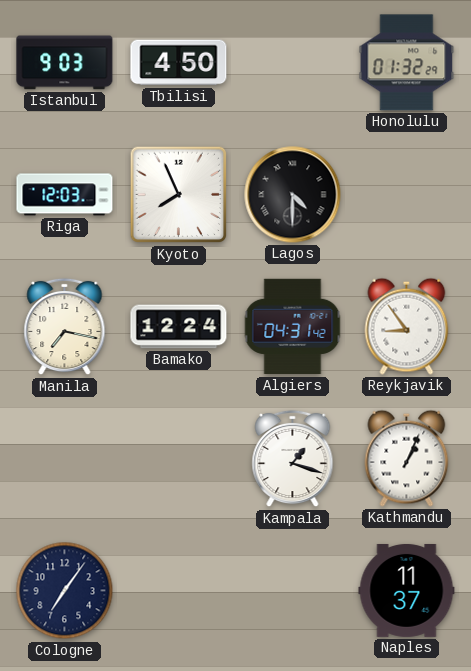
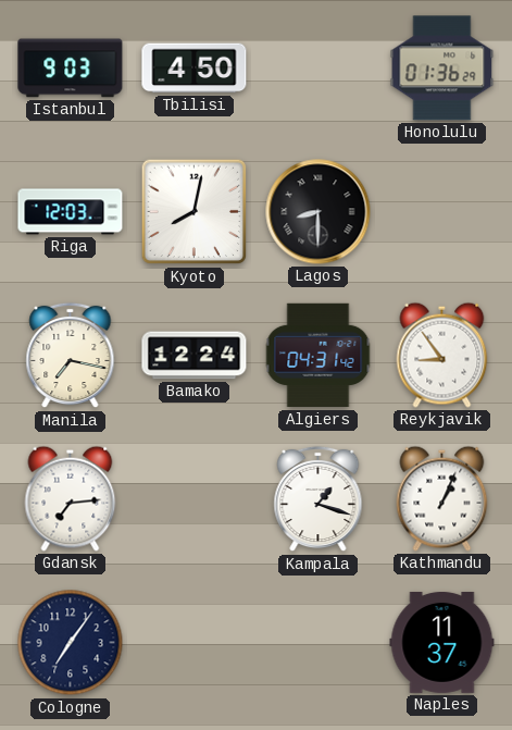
Honolulu: 01:32 -> 01:36
Kyoto: 7:56 -> 8:02
Lagos: 4:30 -> 8:30
Gdansk: none -> 7:14
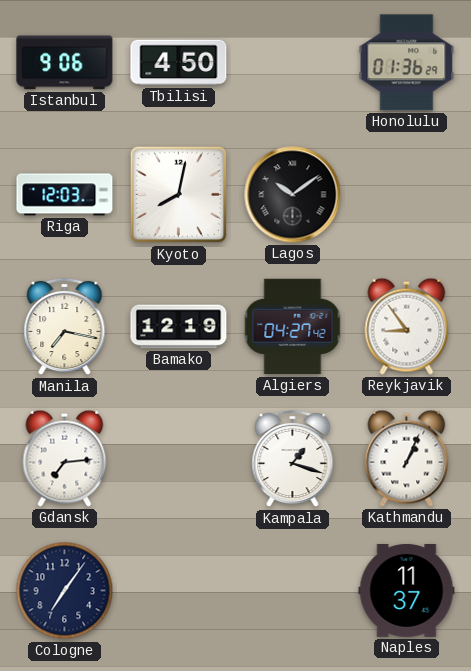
Istanbul: 9:03 -> 9:06
Lagos: 8:30 -> 10:09
Bamako: 12:24 -> 12:19
Algiers: 04:31 -> 04:27
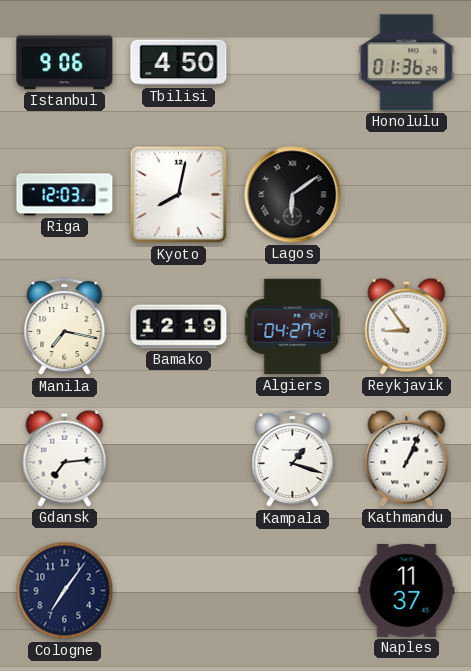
Lagos: 10:09 -> 6:09
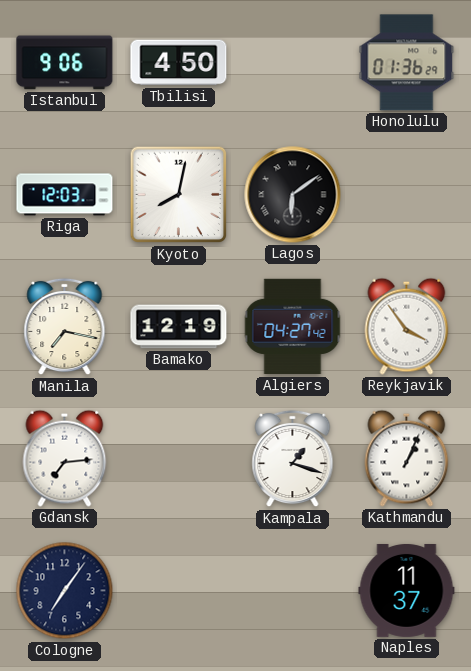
Reykjavik: 8:54 -> 3:54
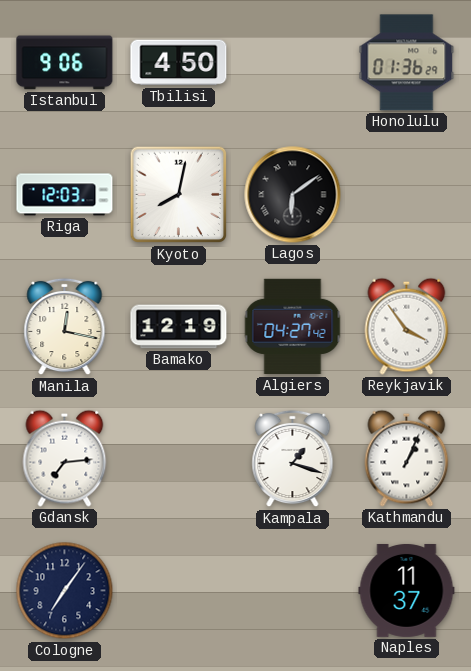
Manila: 7:17 -> 12:17
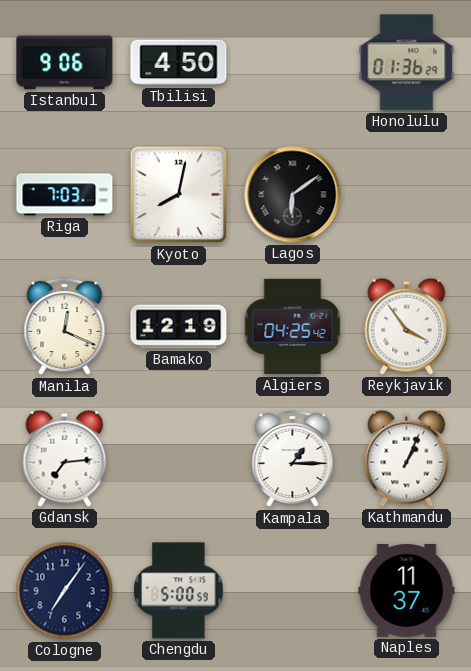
Riga: 12:03 -> 7:03
Manila: 12:17 -> 12:19
Algiers: 04:27 -> 04:25
Kampala: 1:18 -> 1:15
Chengdu: none -> 5:00
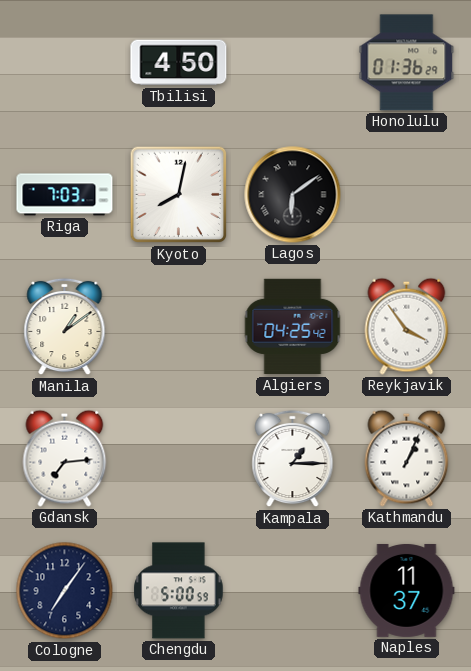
Istanbul: 9:06 -> none
Manila: 12:19 -> 1:09
Bamako: 12:19 -> none
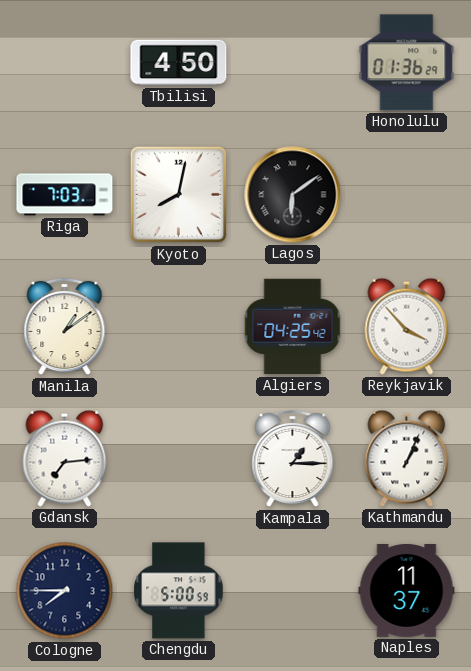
Reykjavik: 3:54 -> 3:53
Cologne: 7:06 -> 7:45
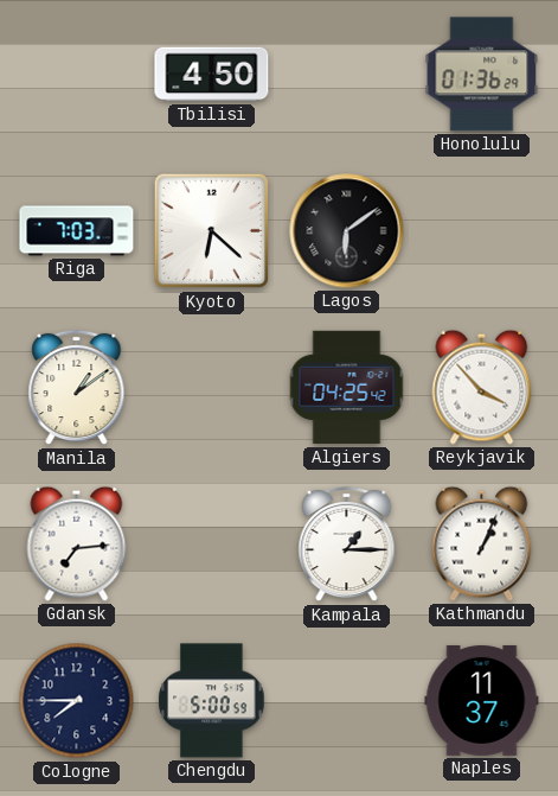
Kyoto: 8:02 -> 6:22
